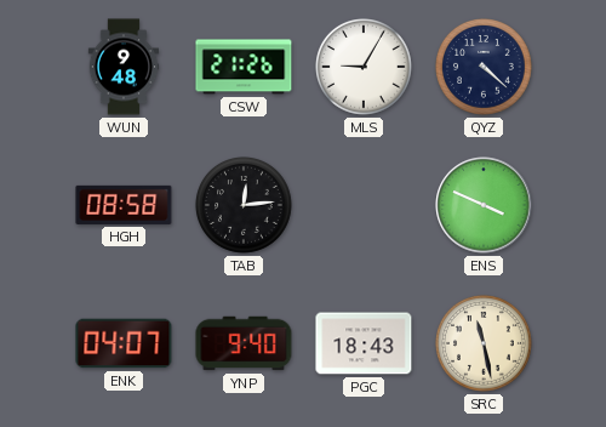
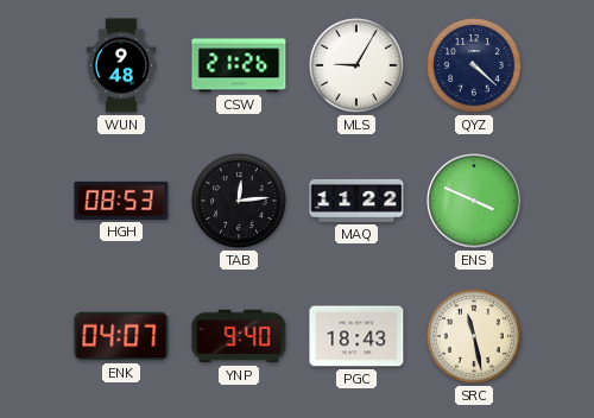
HGH: 08:58 -> 08:53
MAQ: none -> 11:22
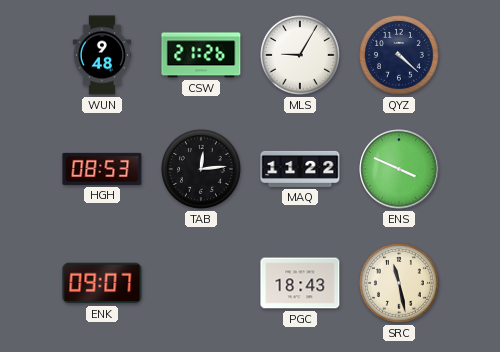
ENK: 04:07 -> 09:07
YNP: 9:40 -> none
